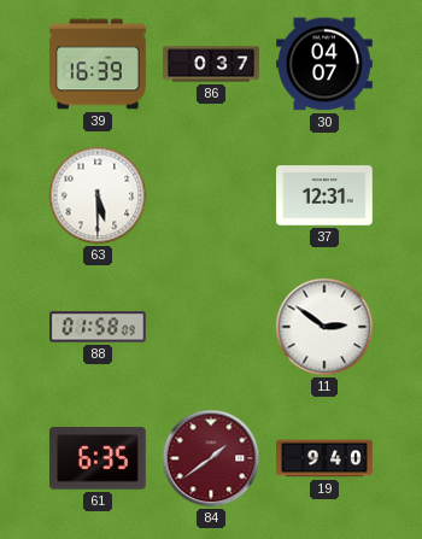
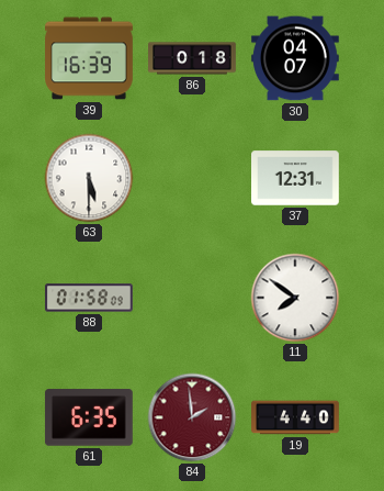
86: 0:37 -> 0:18
11: 2:51 -> 7:51
84: 1:39 -> 1:59
19: 9:40 -> 4:40
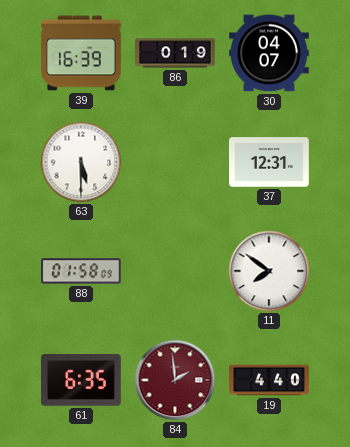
86: 0:18 -> 0:19
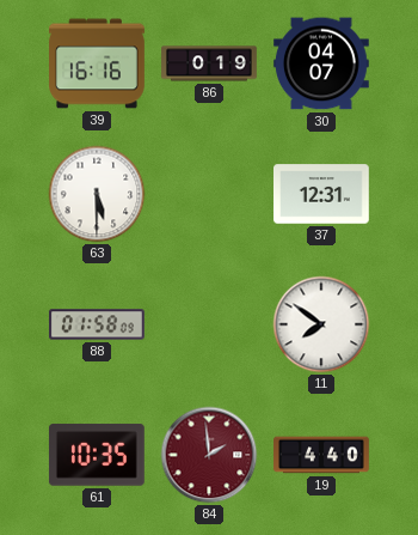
39: 16:39 -> 16:16
61: 6:35 -> 10:35
